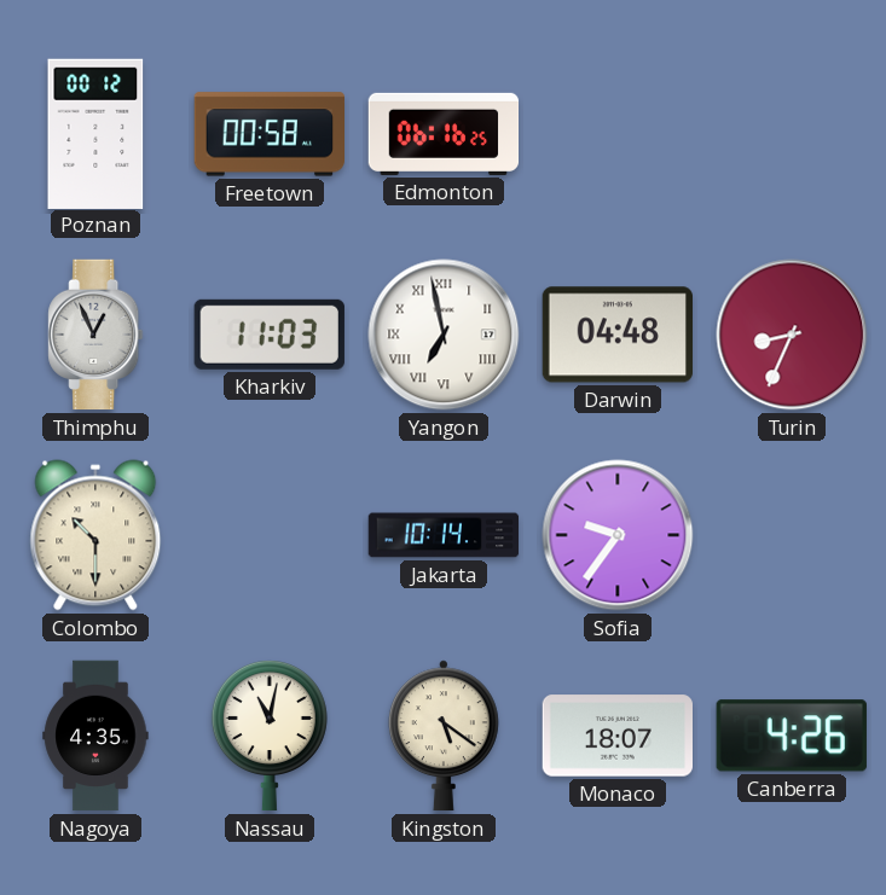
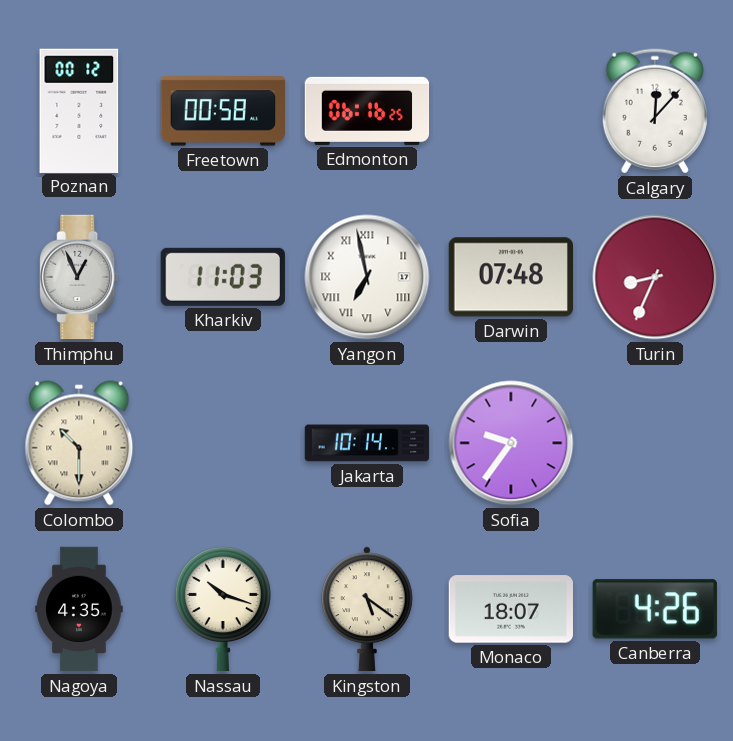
Calgary: none -> 12:07
Darwin: 04:48 -> 07:48
Nassau: 11:02 -> 10:18
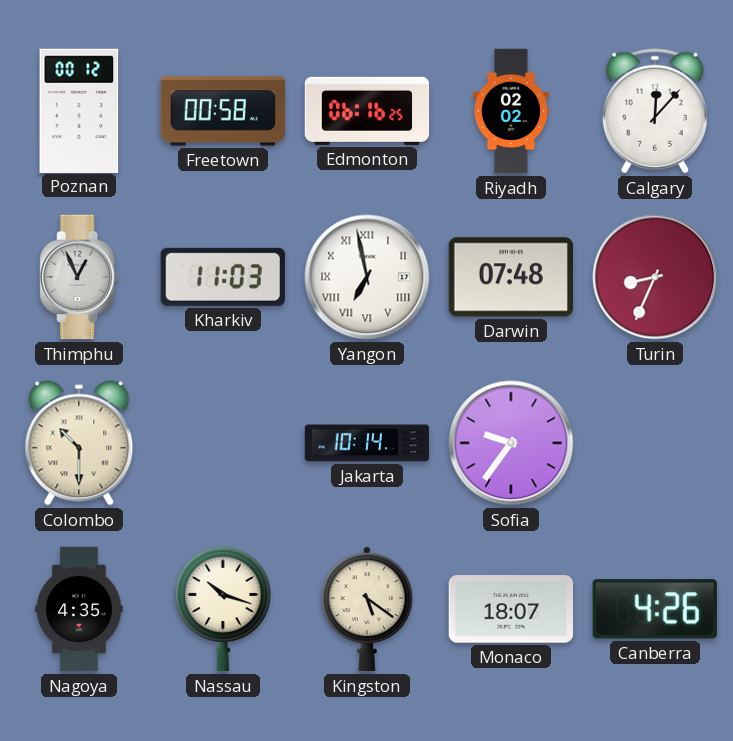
Riyadh: none -> 02:02
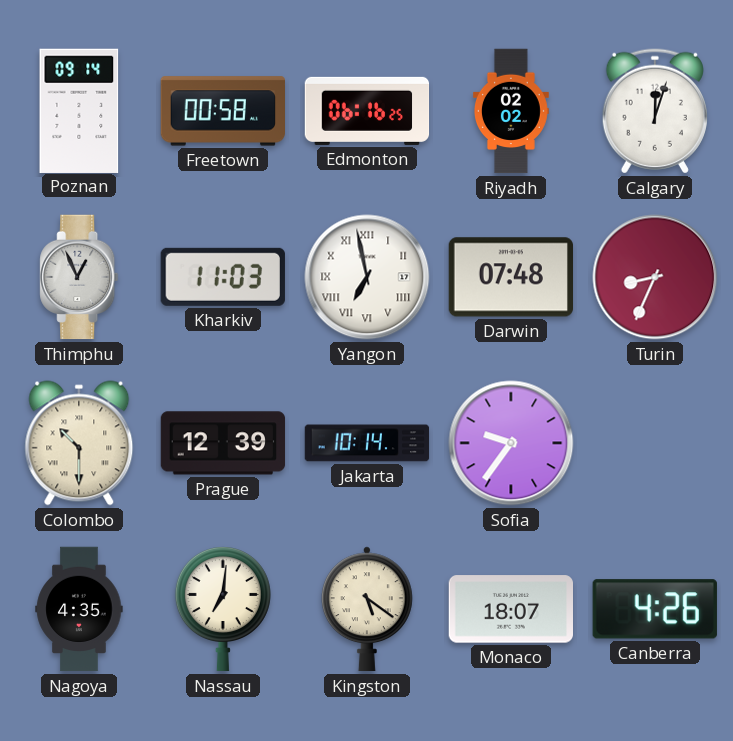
Poznan: 00:12 -> 09:14
Calgary: 12:07 -> 12:03
Prague: none -> 12:39
Nassau: 10:18 -> 7:01
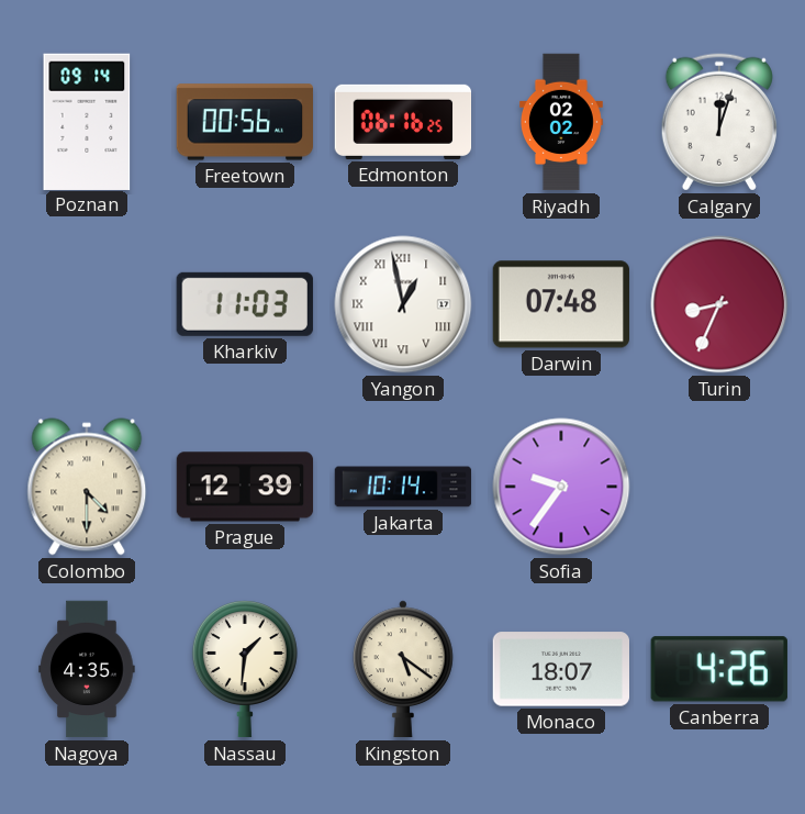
Freetown: 00:58 -> 00:56
Thimphu: 12:56 -> none
Yangon: 6:58 -> 12:58
Colombo: 10:30 -> 4:30
Nassau: 7:01 -> 1:31
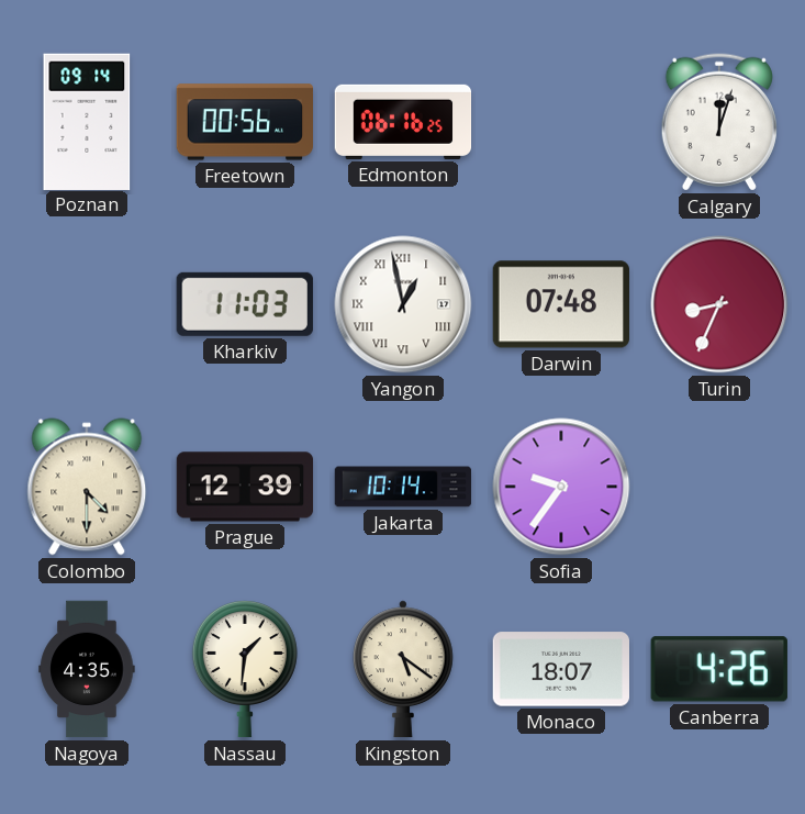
Riyadh: 02:02 -> none
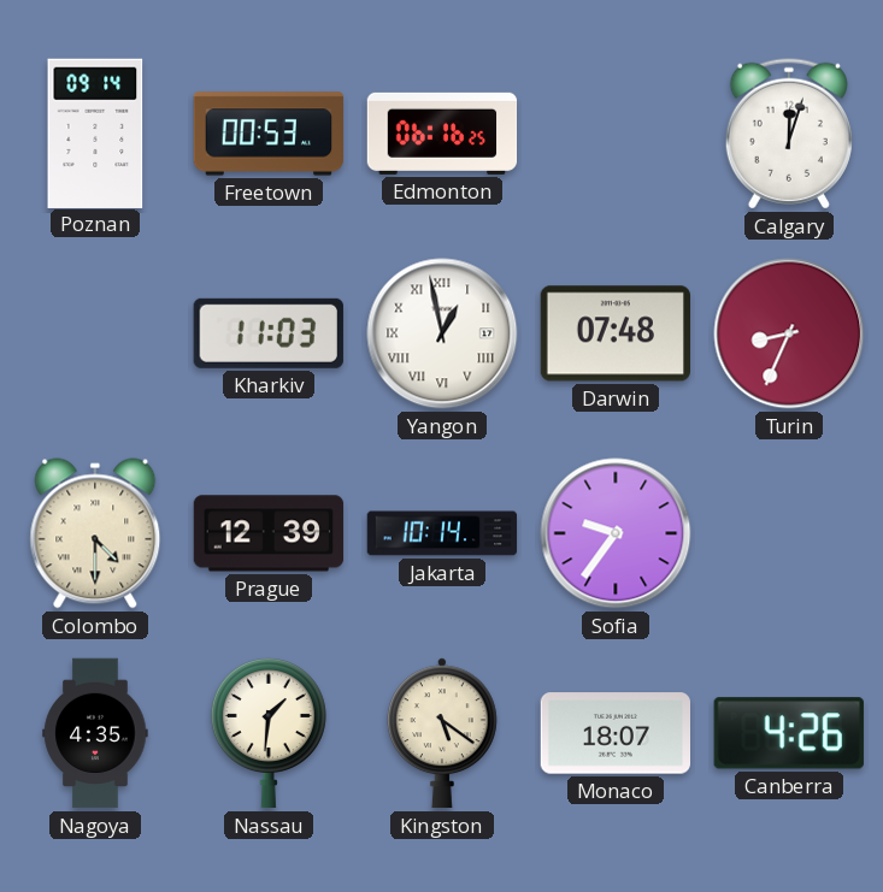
Freetown: 00:56 -> 00:53
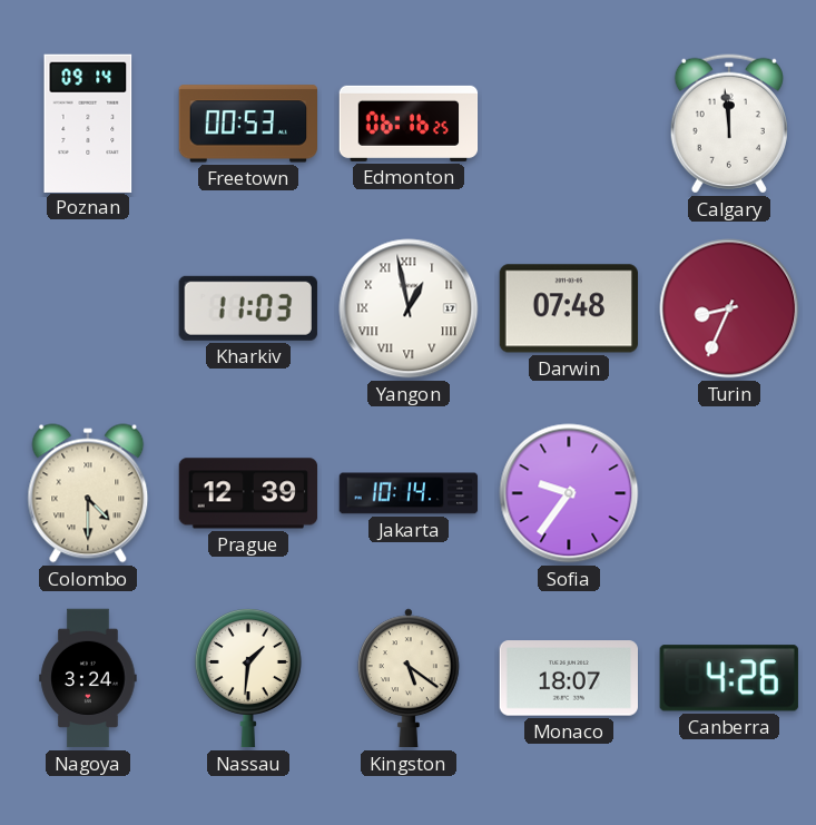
Calgary: 12:03 -> 11:59
Nagoya: 4:35 -> 3:24
